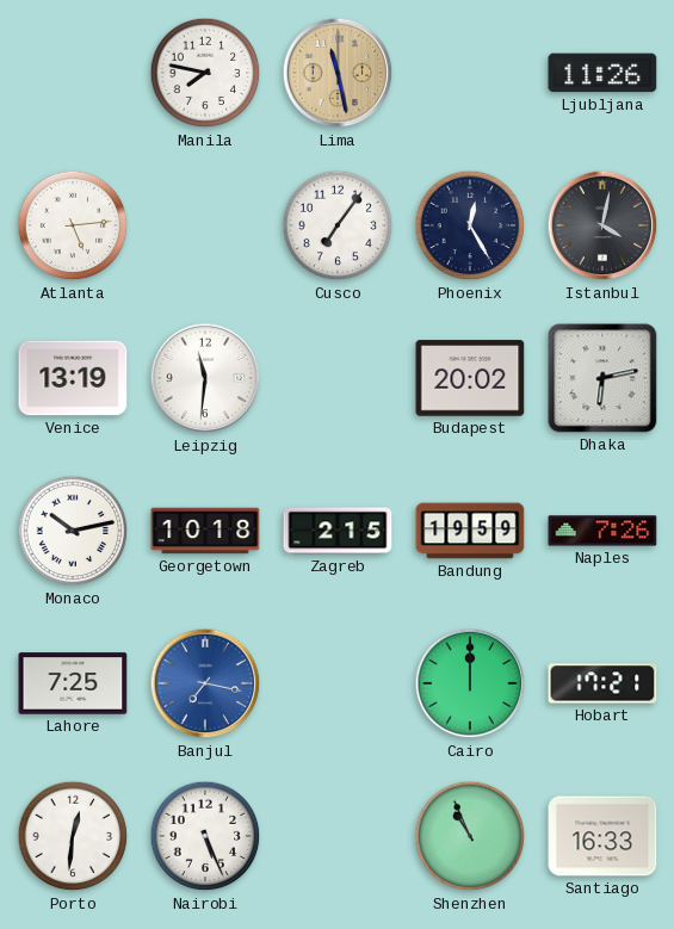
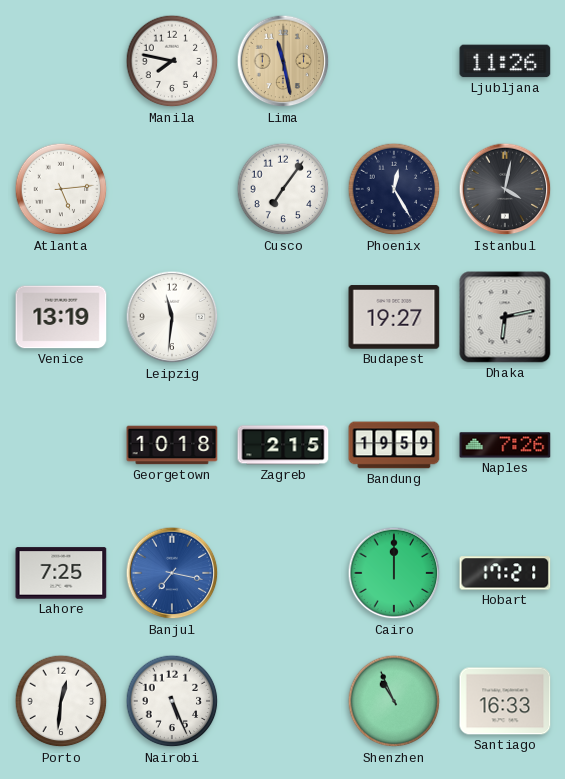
Budapest: 20:02 -> 19:27
Monaco: 10:13 -> none
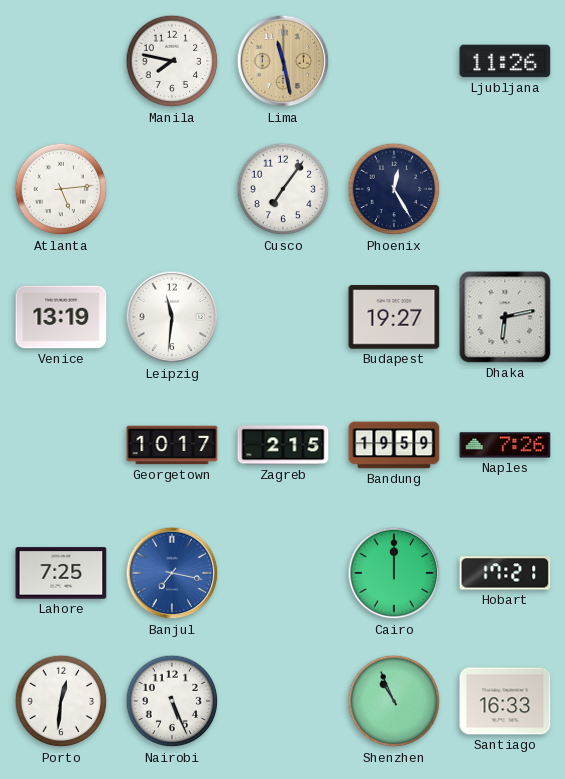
Istanbul: 4:02 -> none
Georgetown: 10:18 -> 10:17
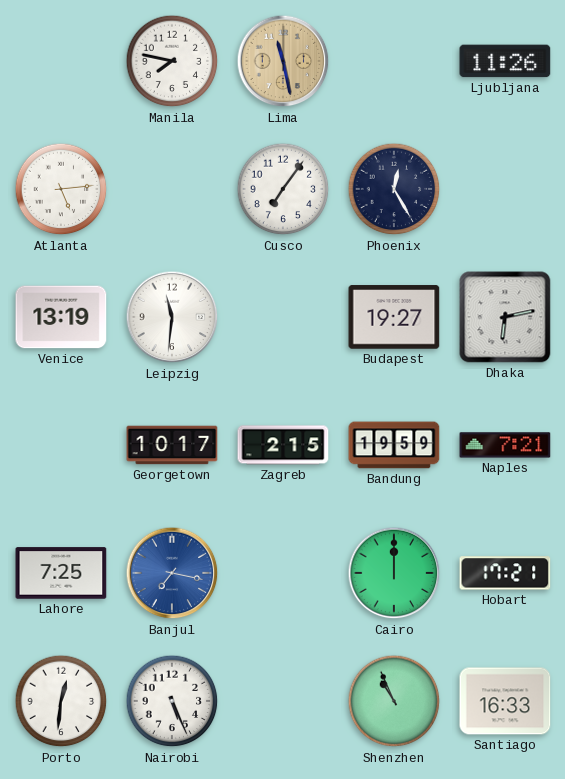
Naples: 7:26 -> 7:21
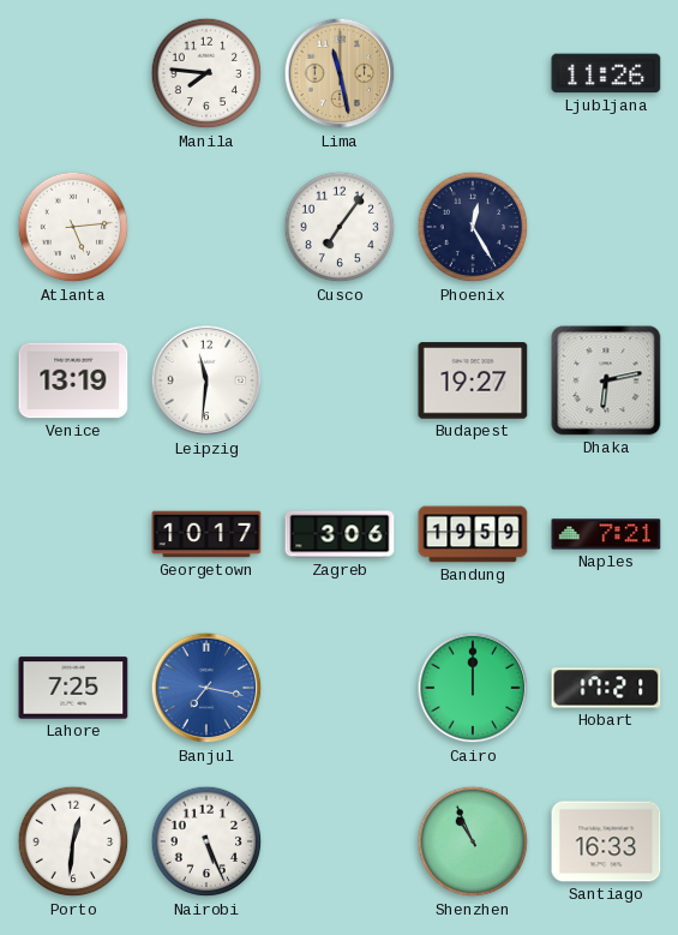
Manila: 7:47 -> 7:46
Zagreb: 2:15 -> 3:06
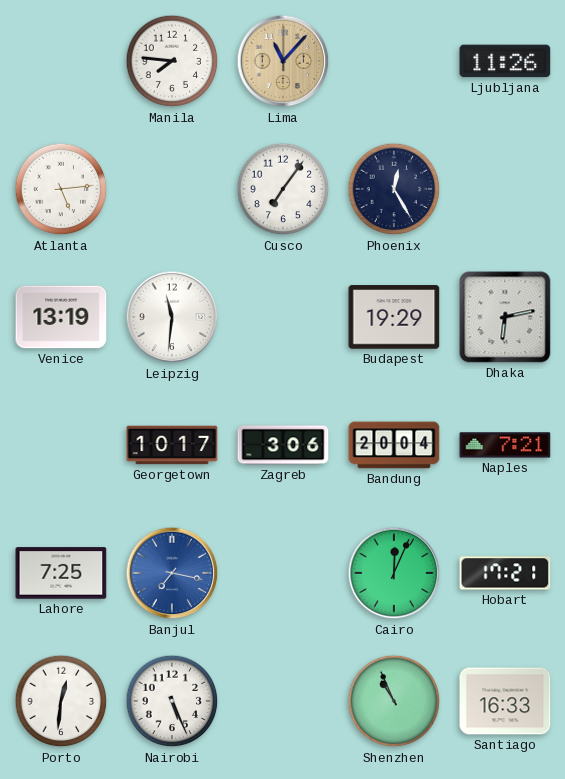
Lima: 11:28 -> 11:07
Budapest: 19:27 -> 19:29
Bandung: 19:59 -> 20:04
Cairo: 12:00 -> 12:04
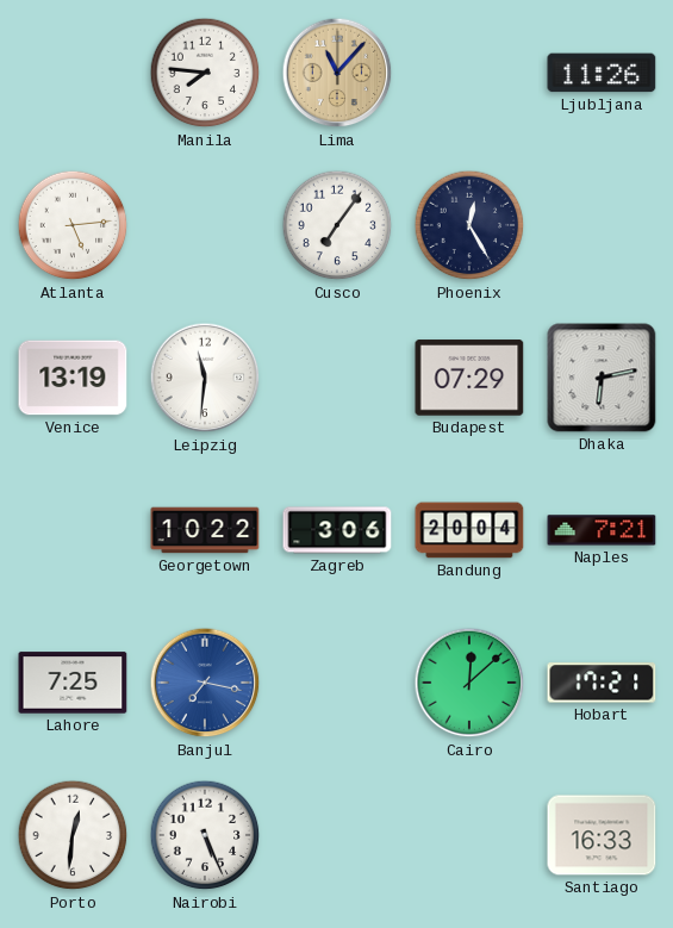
Budapest: 19:29 -> 07:29
Georgetown: 10:17 -> 10:22
Cairo: 12:04 -> 12:08
Shenzhen: 10:56 -> none
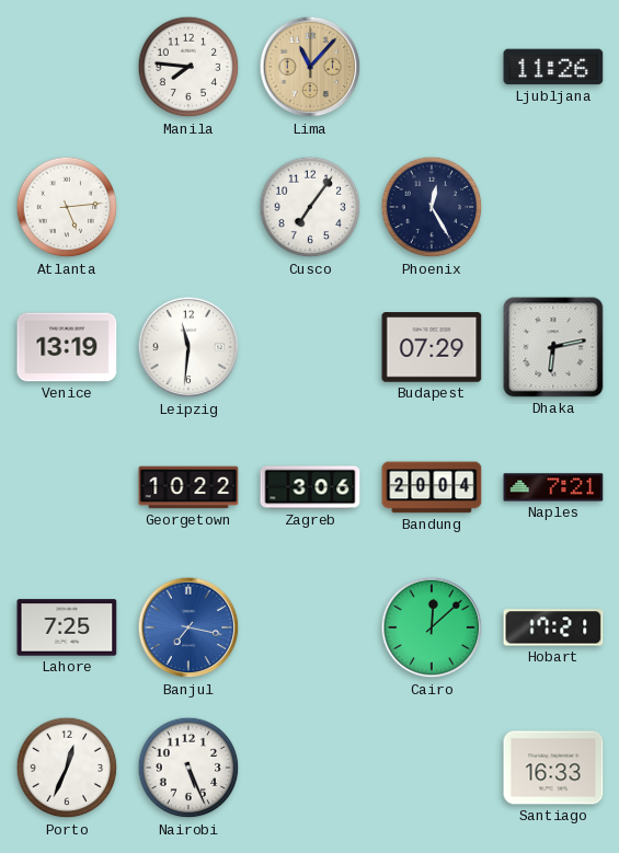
Porto: 12:31 -> 12:34
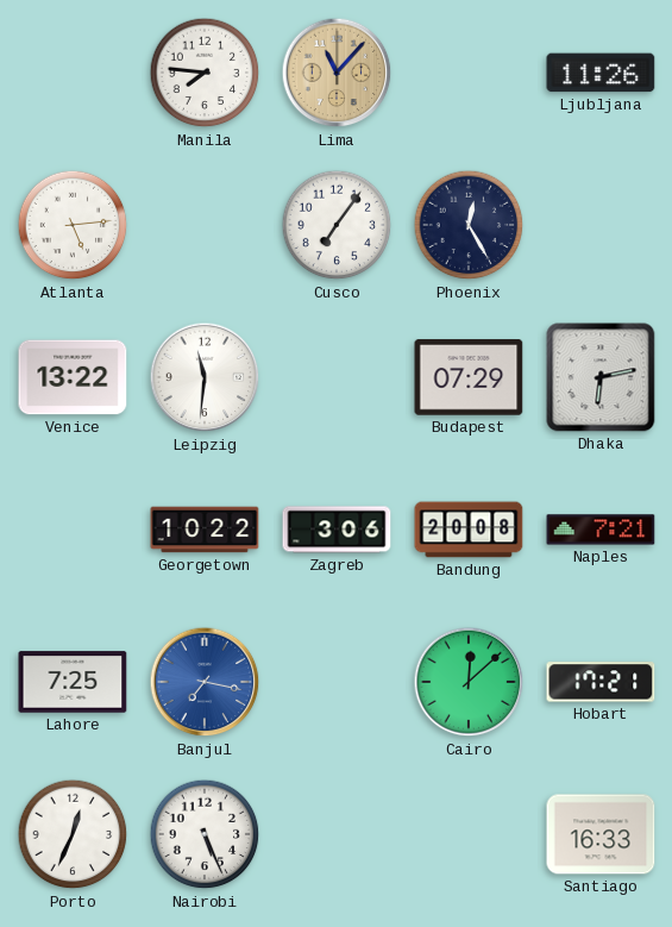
Venice: 13:19 -> 13:22
Bandung: 20:04 -> 20:08
